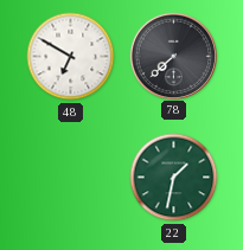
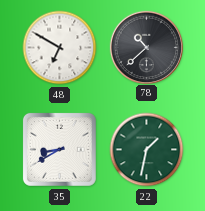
78: 7:38 -> 10:38
35: none -> 8:40
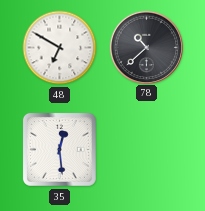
35: 8:40 -> 12:29
22: 1:32 -> none
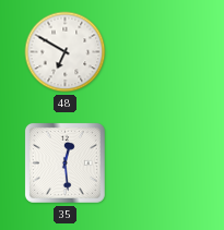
78: 10:38 -> none
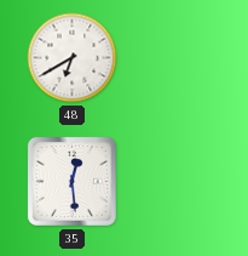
48: 6:50 -> 6:40
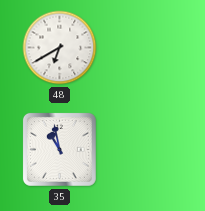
35: 12:29 -> 10:58
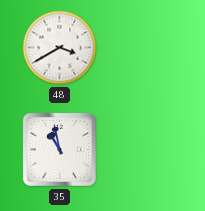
48: 6:40 -> 3:40
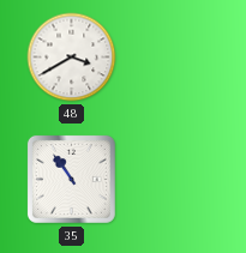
35: 10:58 -> 10:54
